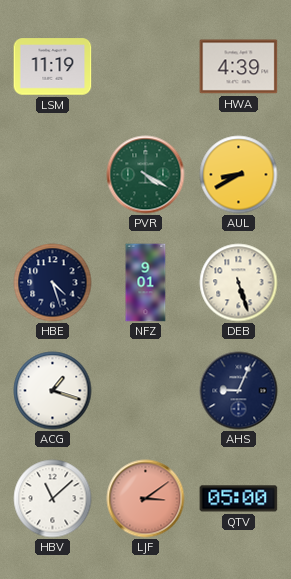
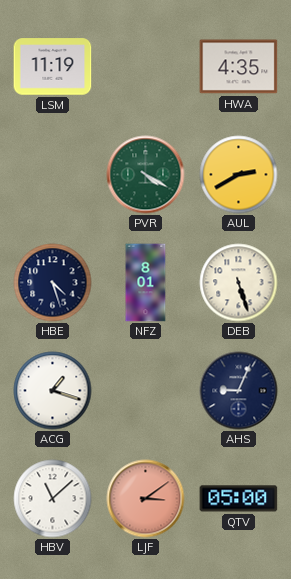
HWA: 4:39 -> 4:35
AUL: 8:40 -> 2:40
NFZ: 9:01 -> 8:01
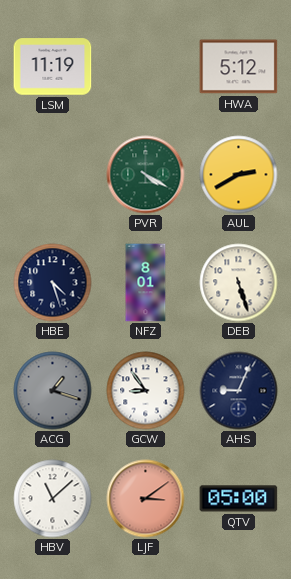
HWA: 4:35 -> 5:12
ACG dial: white -> grey
GCW: none -> 8:54
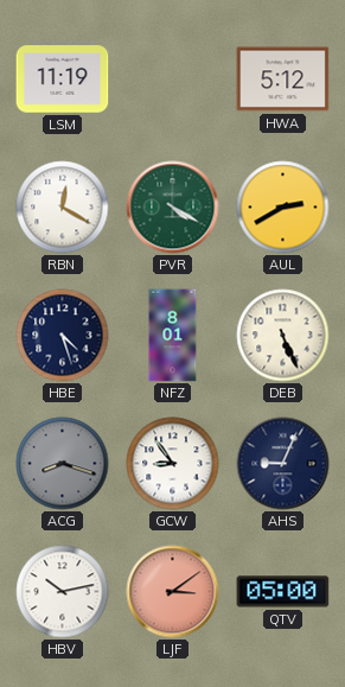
RBN: none -> 12:20
DEB: 5:27 -> 5:26
ACG: 1:18 -> 8:18
HBV: 11:08 -> 10:13
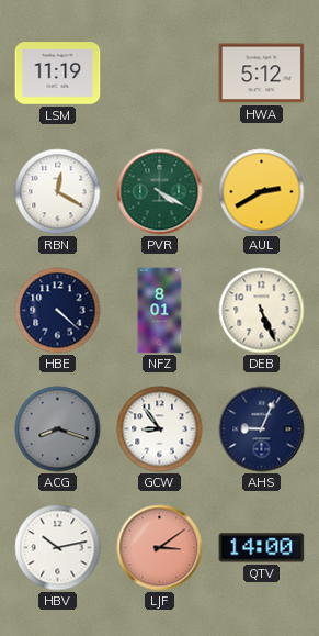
HBE: 4:27 -> 4:22
QTV: 05:00 -> 14:00
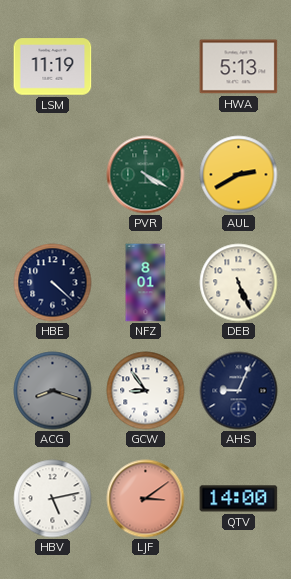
HWA: 5:12 -> 5:13
RBN: 12:20 -> none
HBV: 10:13 -> 5:13
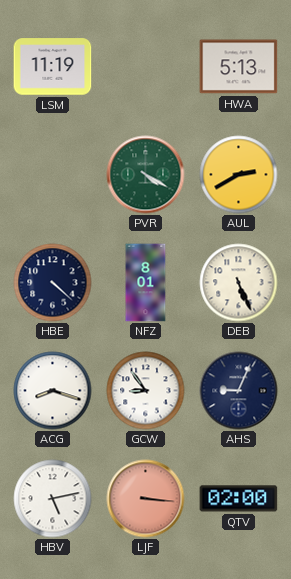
ACG dial: grey -> white
LJF: 3:09 -> 3:16
QTV: 14:00 -> 02:00
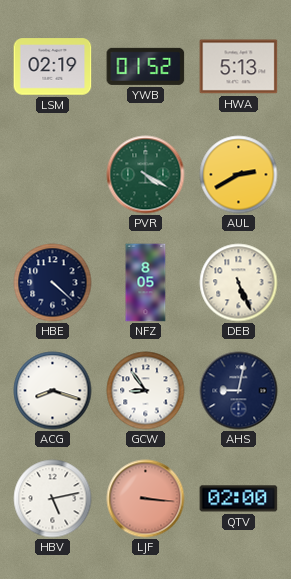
LSM: 11:19 -> 02:19
YWB: none -> 01:52
NFZ: 8:01 -> 8:05
AHS: 9:04 -> 9:02
